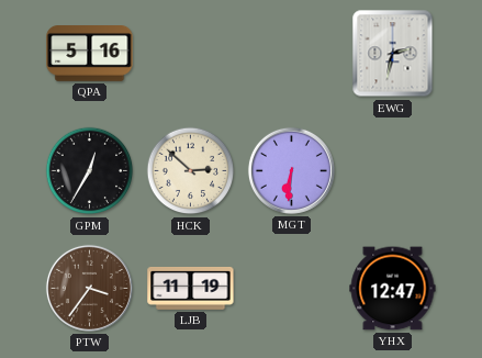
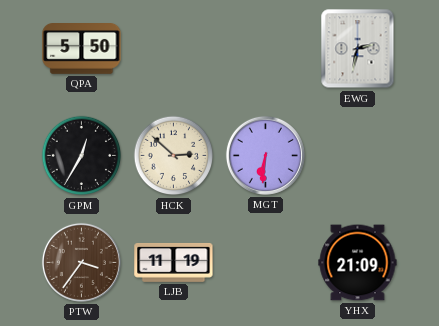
QPA: 5:16 -> 5:50
YHX: 12:47 -> 21:09
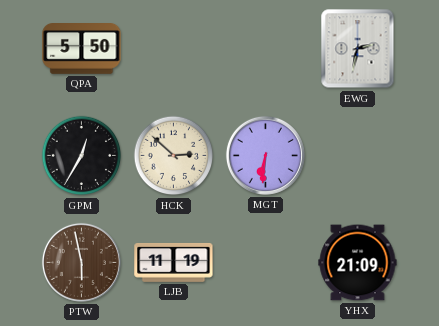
PTW: 3:36 -> 5:58
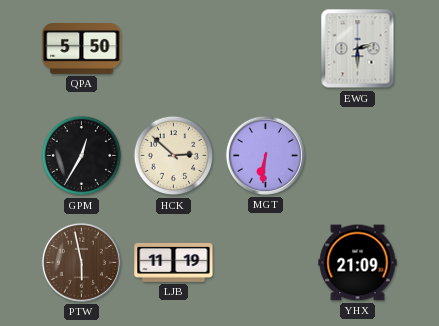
EWG: 2:32 -> 2:30
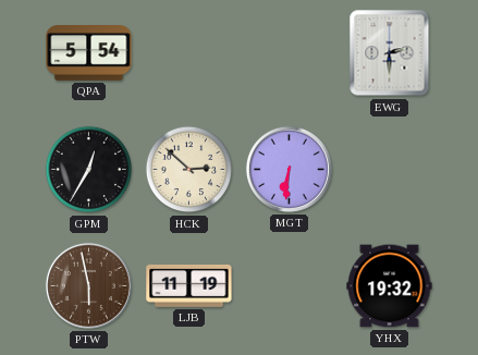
QPA: 5:50 -> 5:54
YHX: 21:09 -> 19:32
